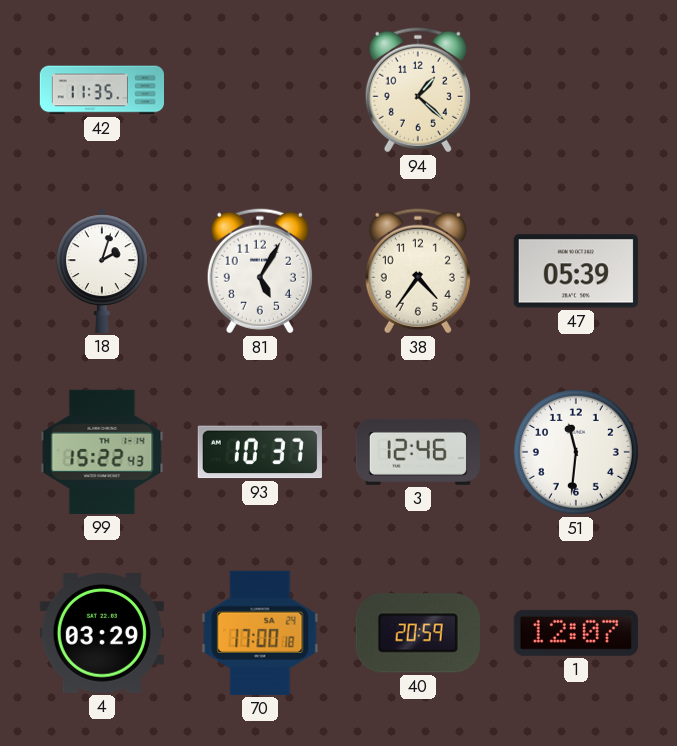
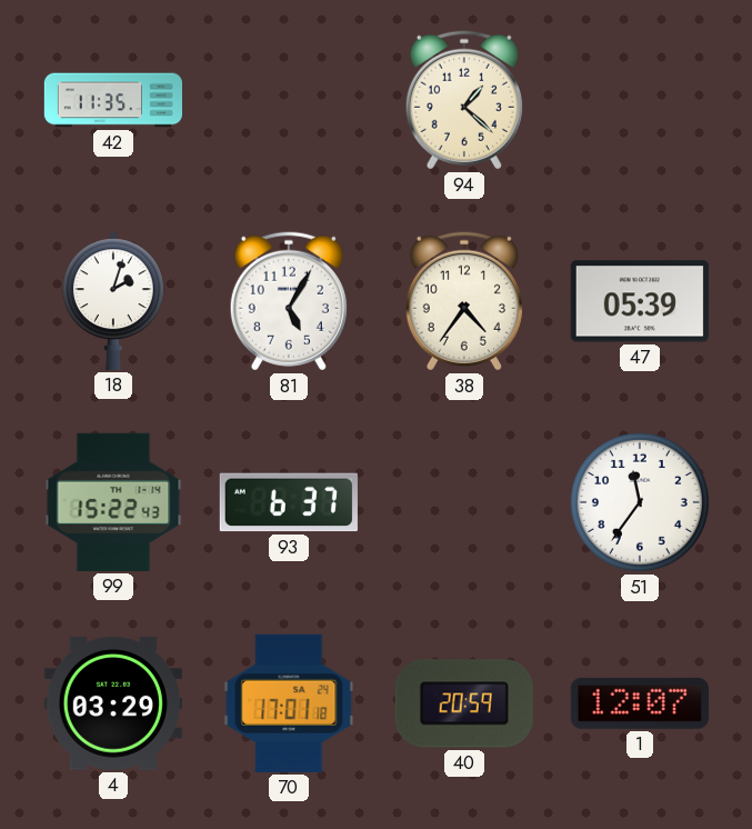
93: 10:37 -> 6:37
3: 12:46 -> none
51: 11:31 -> 11:36
70: 17:00 -> 17:01
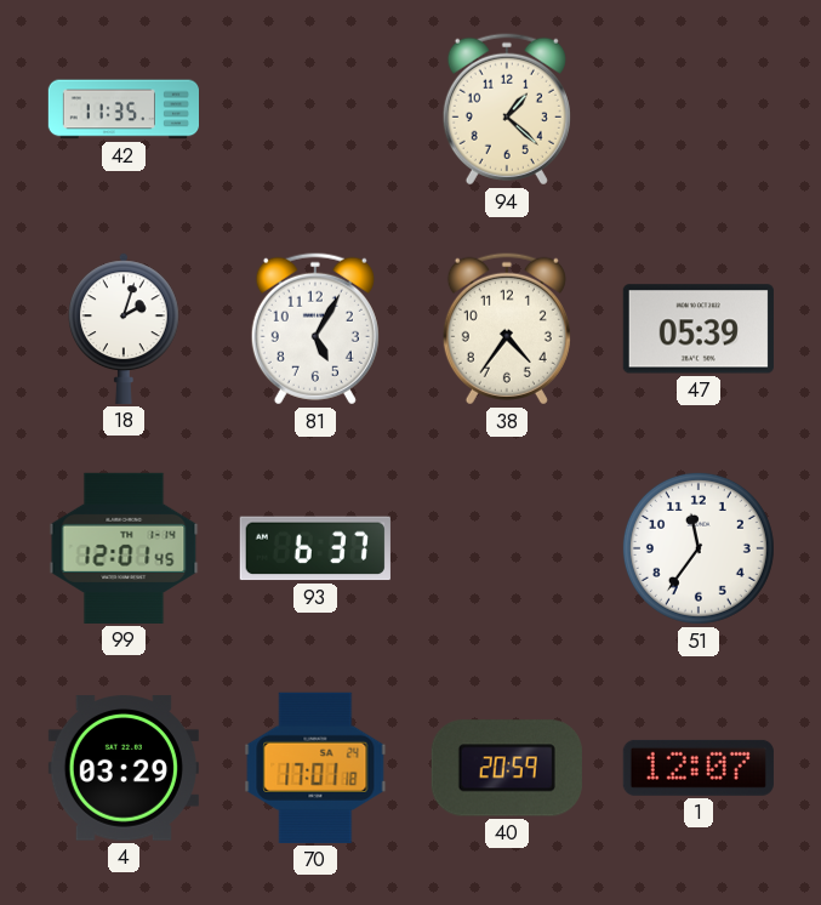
99: 15:22 -> 12:01
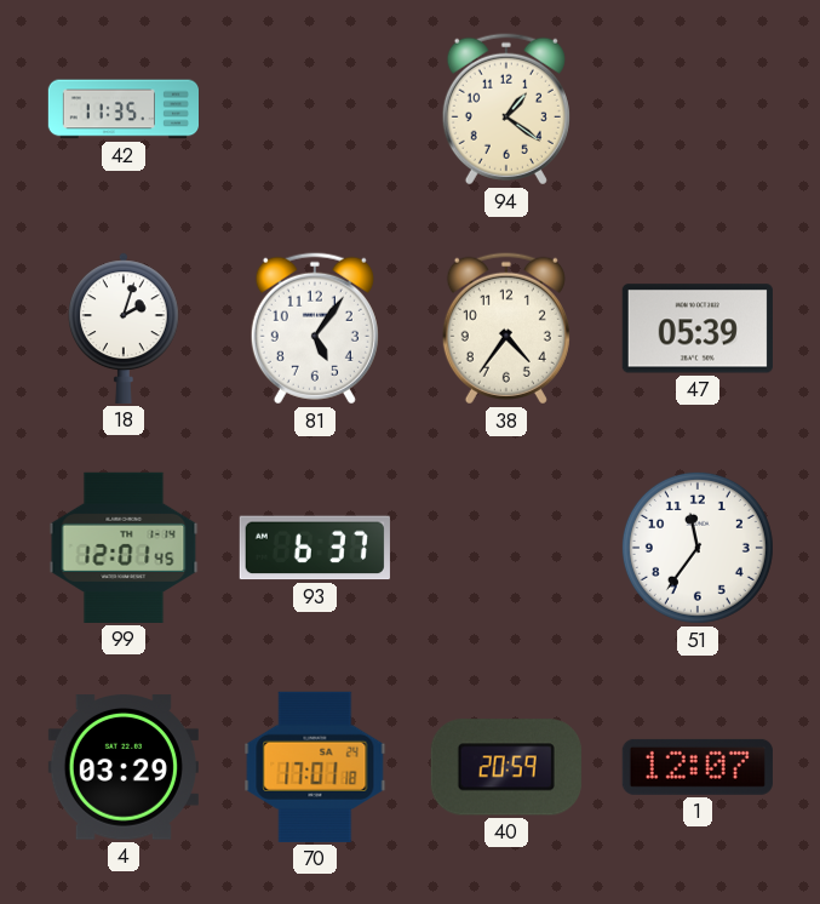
94: 1:22 -> 1:21
81: 5:05 -> 5:06
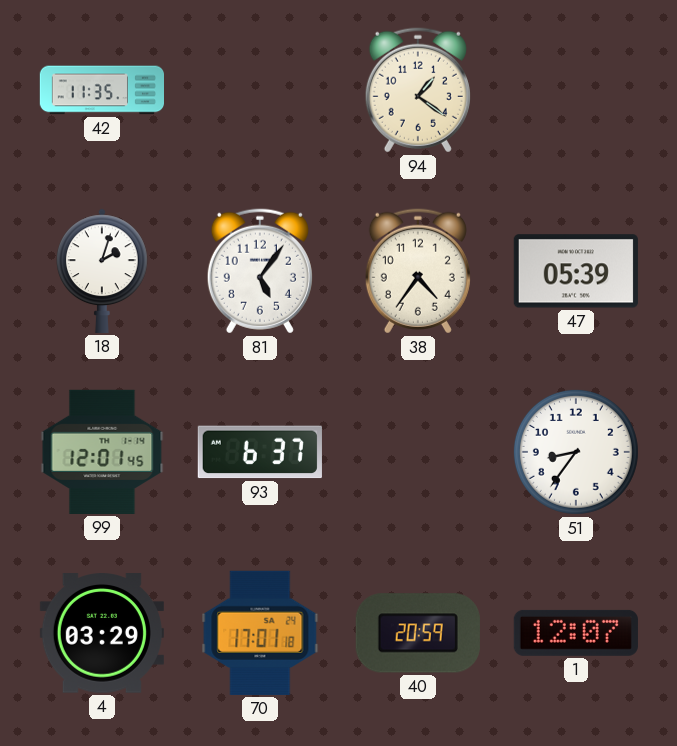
51: 11:36 -> 8:36
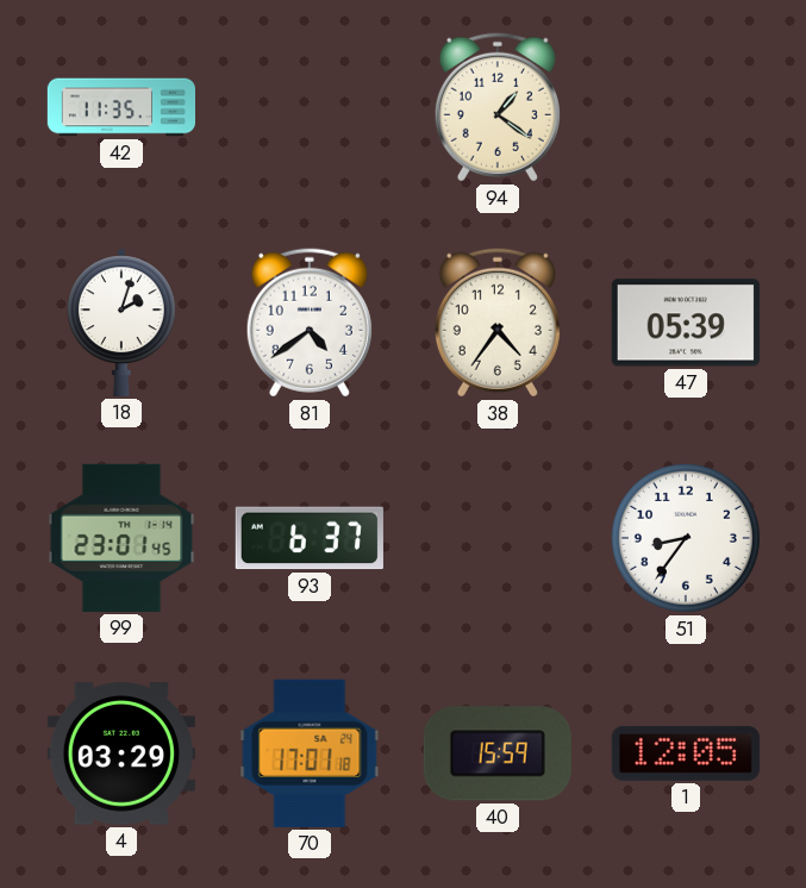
81: 5:06 -> 4:39
99: 12:01 -> 23:01
40: 20:59 -> 15:59
1: 12:07 -> 12:05
